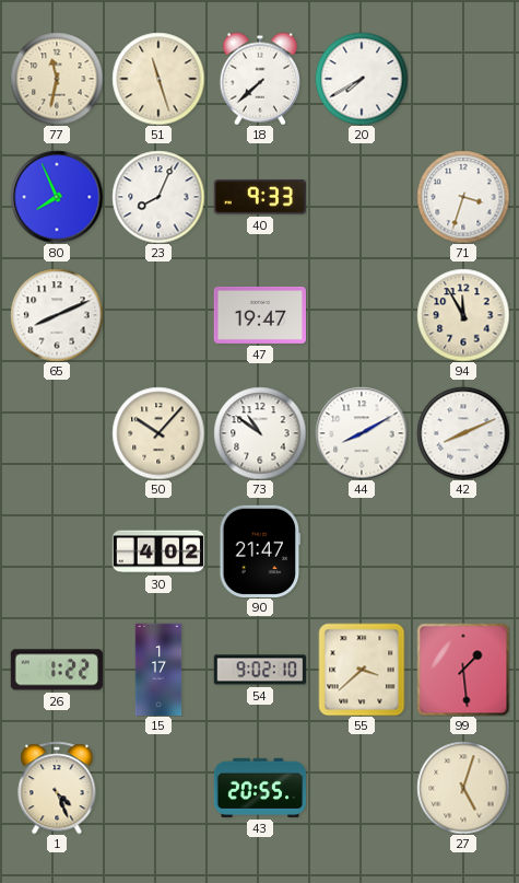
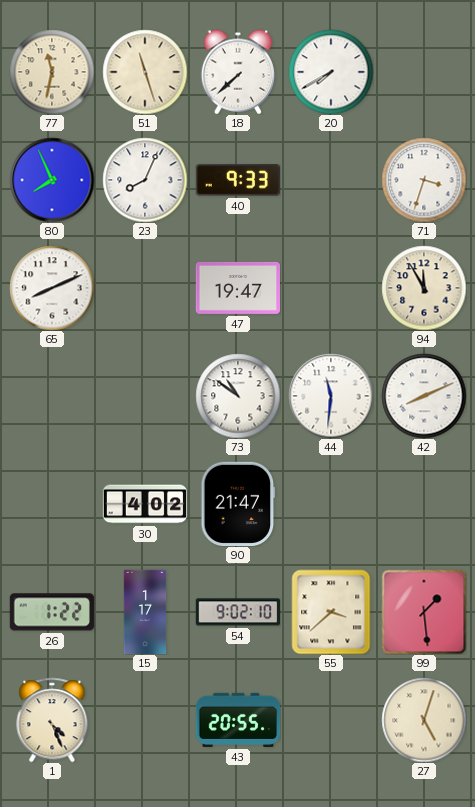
50: 10:07 -> none
44: 8:10 -> 11:31
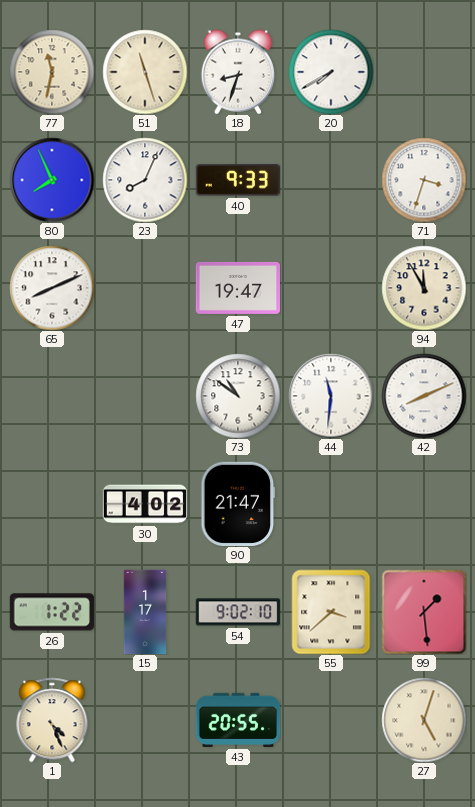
18: 7:38 -> 8:33
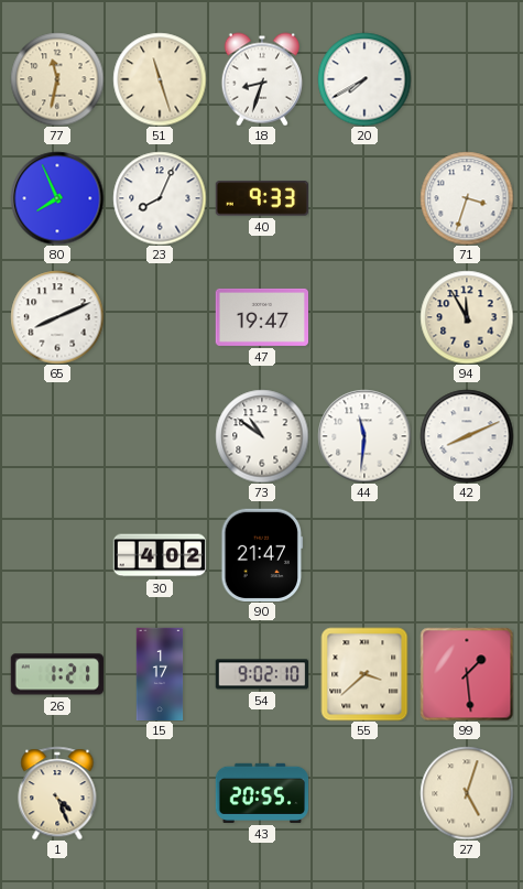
26: 1:22 -> 1:21
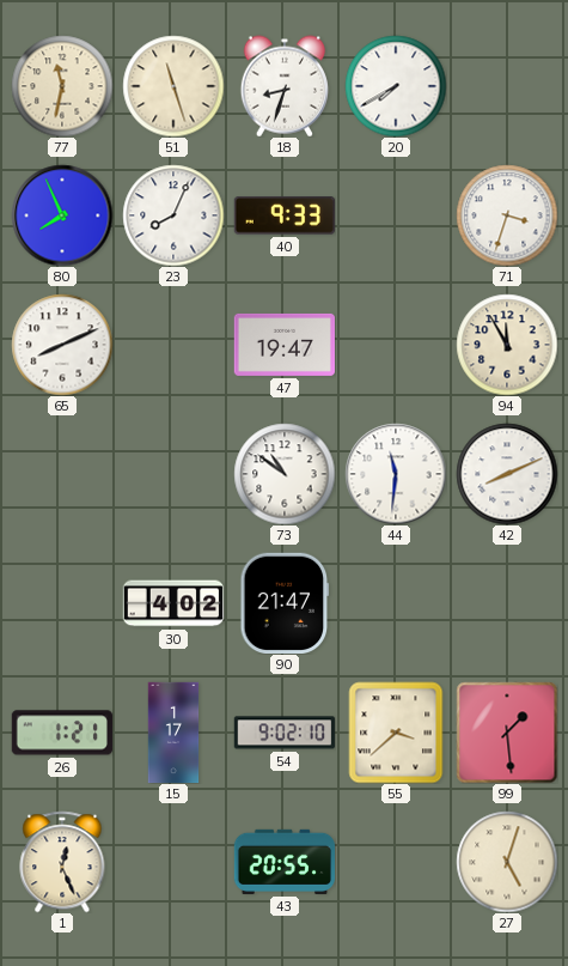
1: 4:26 -> 12:26
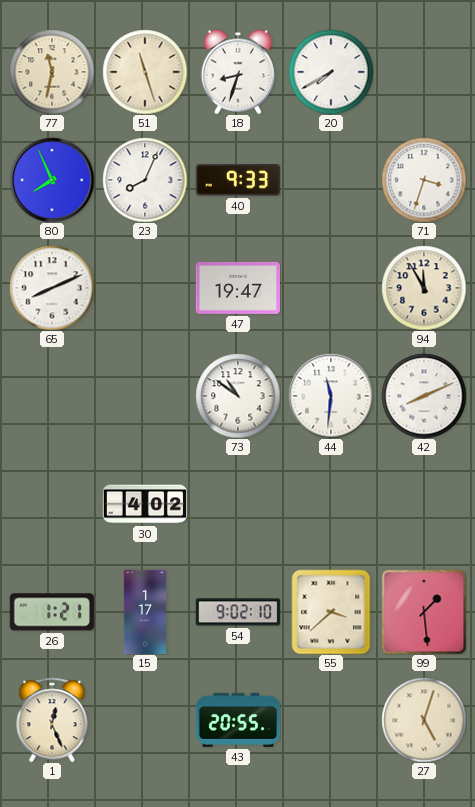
90: 21:47 -> none
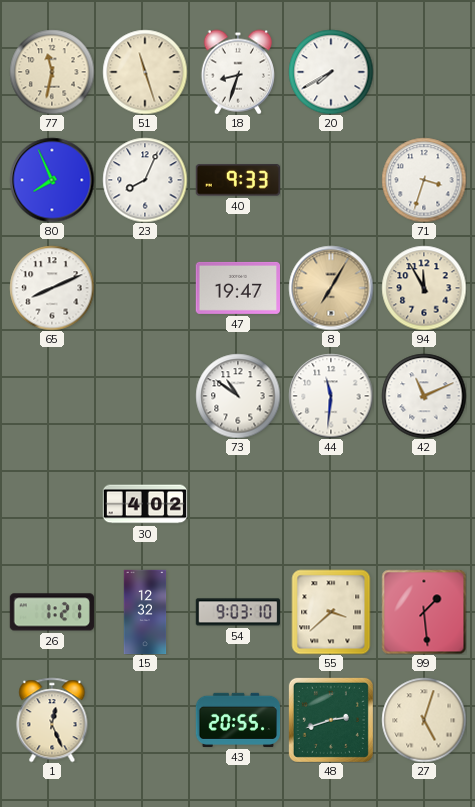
8: none -> 7:05
42: 8:11 -> 11:11
15: 1:17 -> 12:32
54: 9:02 -> 9:03
48: none -> 2:42
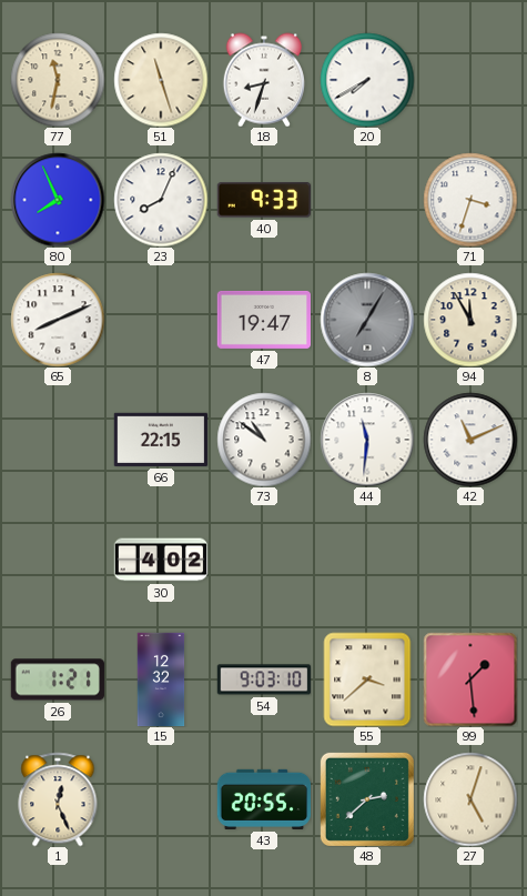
8 dial: champagne -> grey
66: none -> 22:15
48: 2:42 -> 2:38
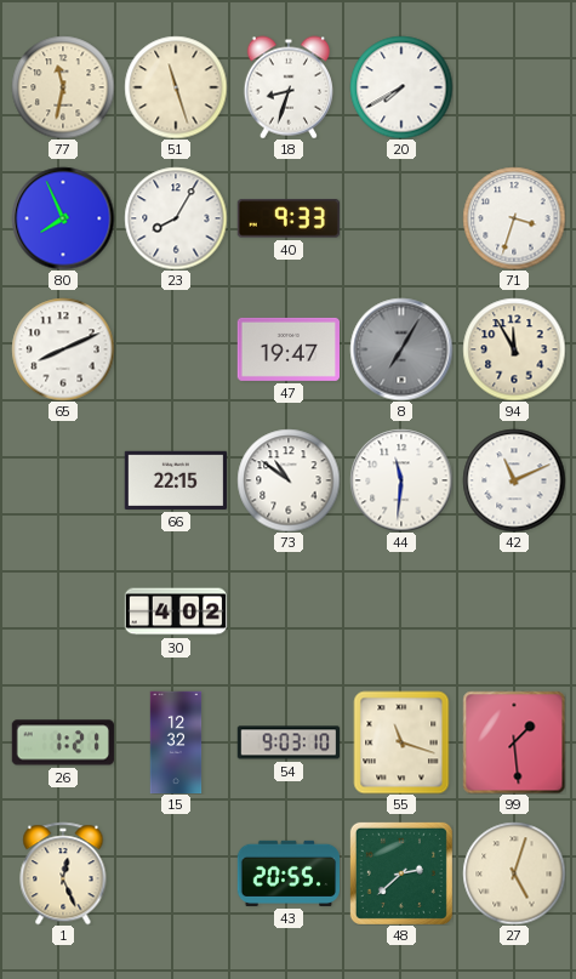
23: 8:04 -> 8:05
55: 3:38 -> 11:18
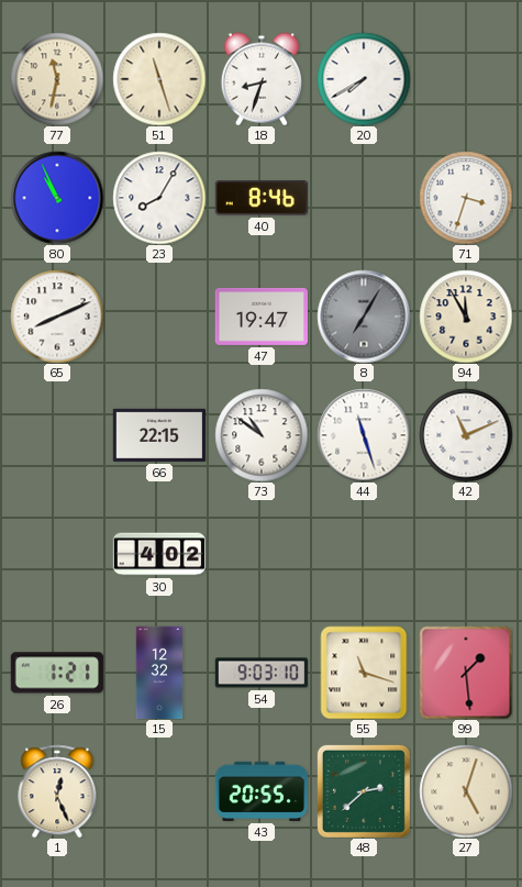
80: 7:56 -> 10:56
40: 9:33 -> 8:46
44: 11:31 -> 11:27
